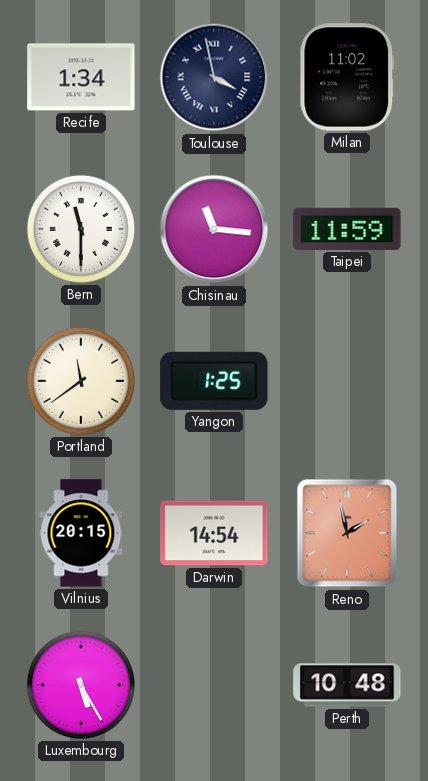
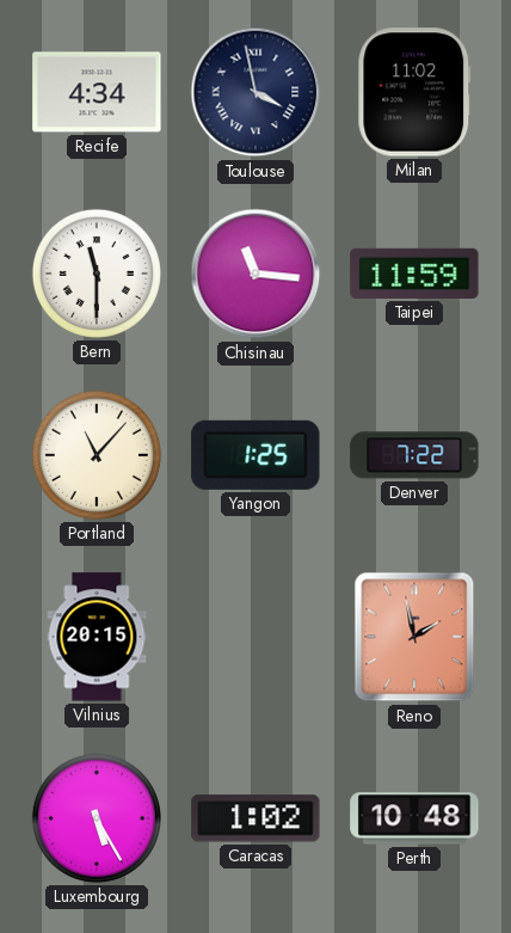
Recife: 1:34 -> 4:34
Portland: 11:39 -> 11:07
Denver: none -> 7:22
Darwin: 14:54 -> none
Caracas: none -> 1:02
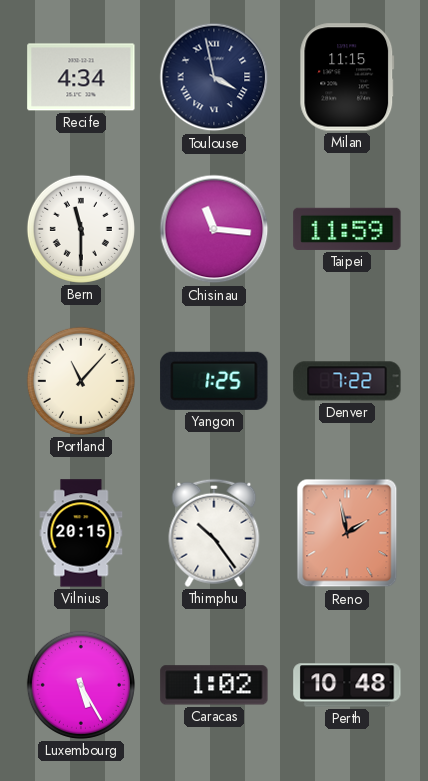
Milan: 11:02 -> 11:15
Thimphu: none -> 10:24
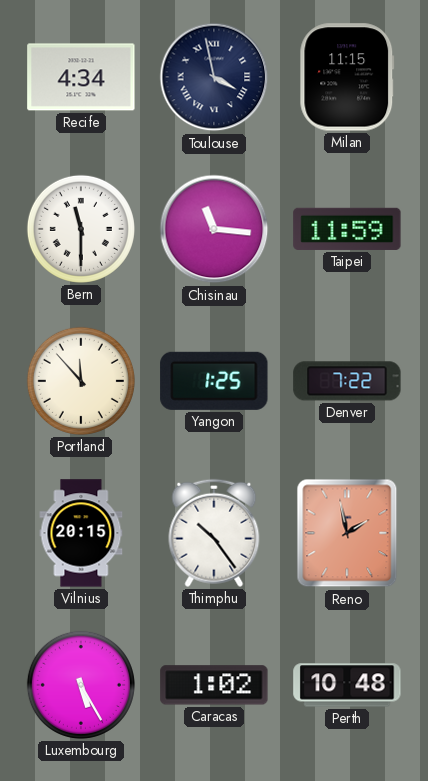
Portland: 11:07 -> 11:53
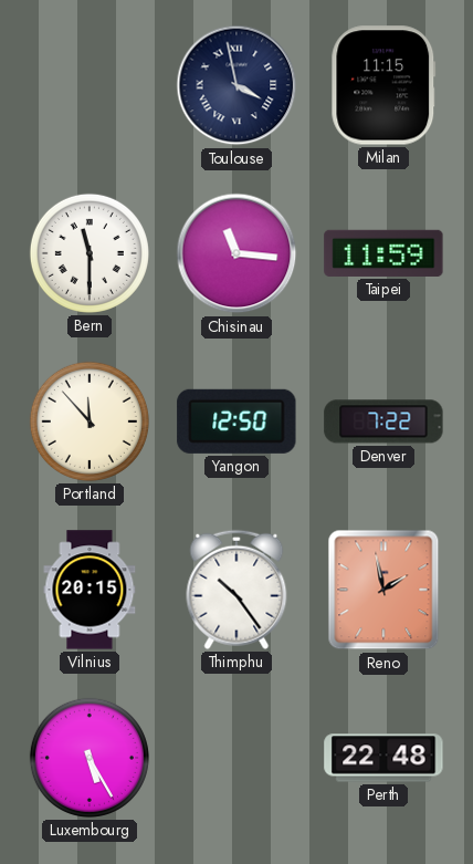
Recife: 4:34 -> none
Yangon: 1:25 -> 12:50
Caracas: 1:02 -> none
Perth: 10:48 -> 22:48
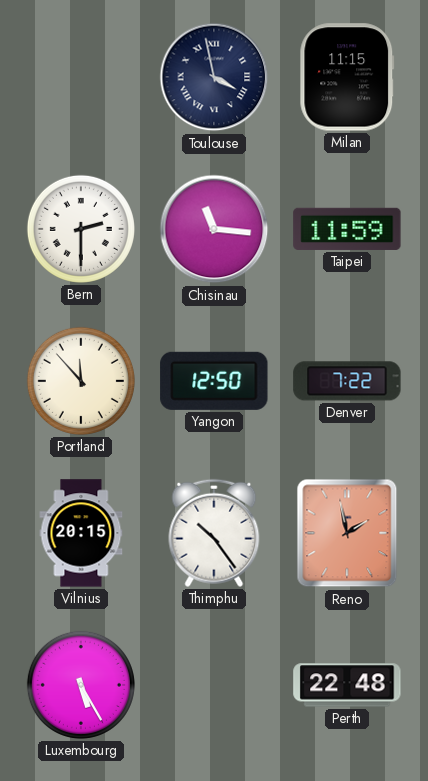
Bern: 11:30 -> 2:30
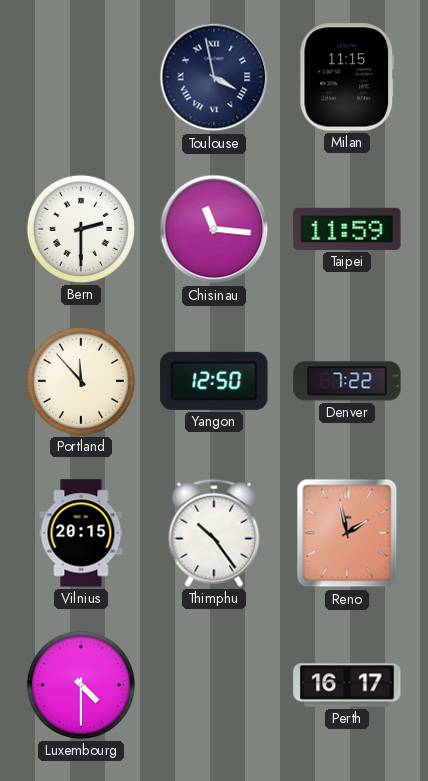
Luxembourg: 5:25 -> 4:30
Perth: 22:48 -> 16:17
